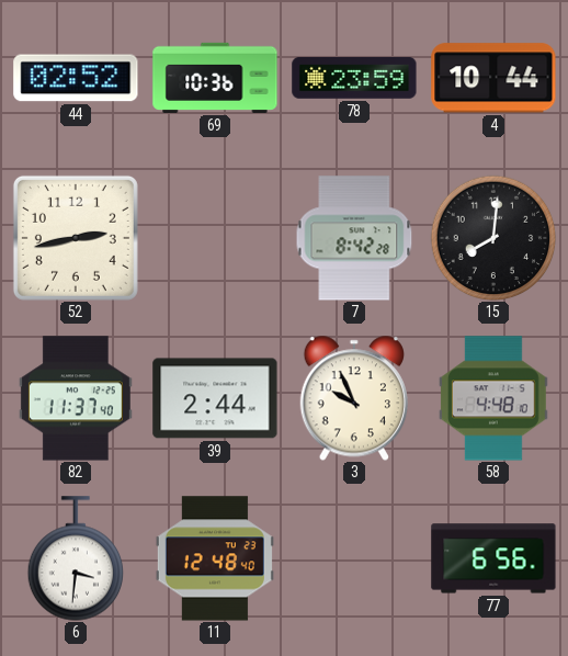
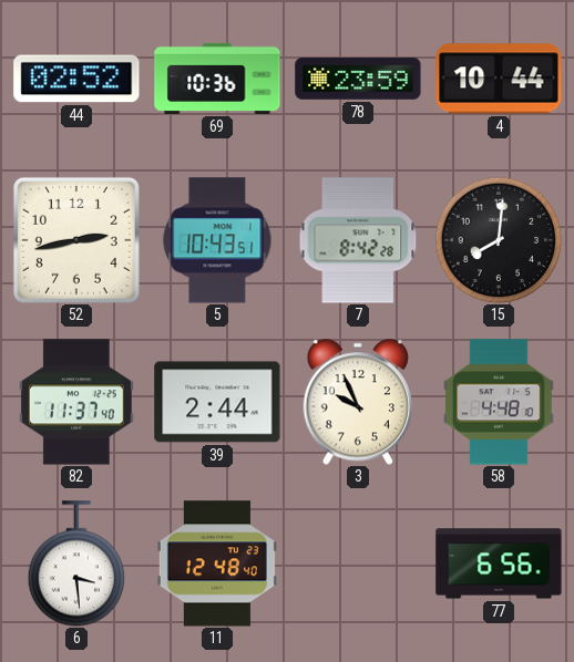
5: none -> 10:43
6: 3:31 -> 3:29
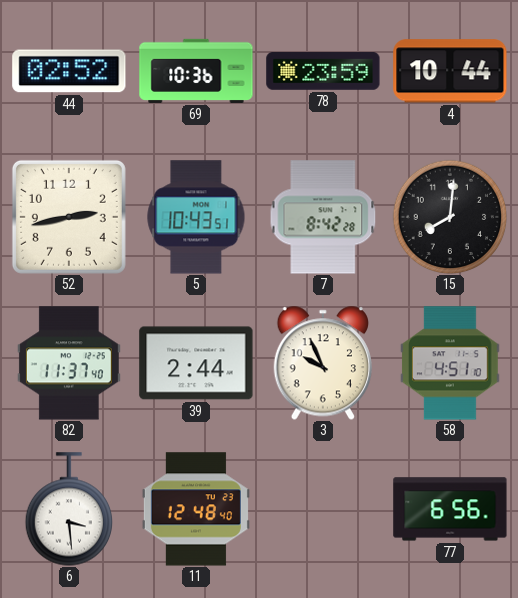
58: 4:48 -> 4:51
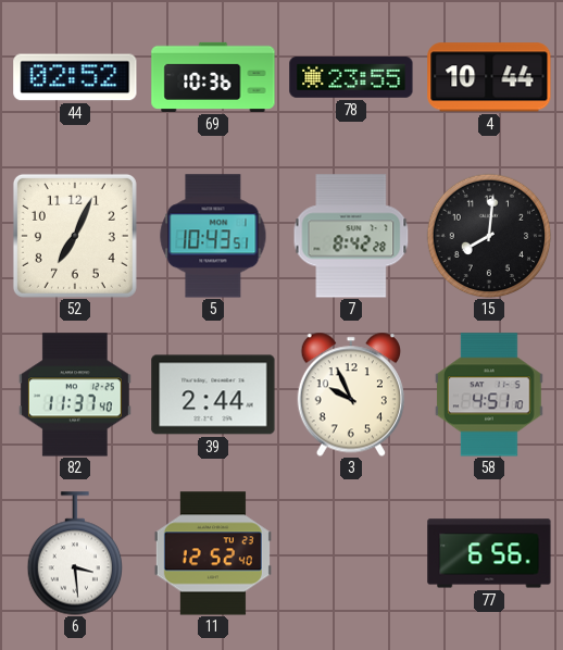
78: 23:59 -> 23:55
52: 2:43 -> 7:04
11: 12:48 -> 12:52
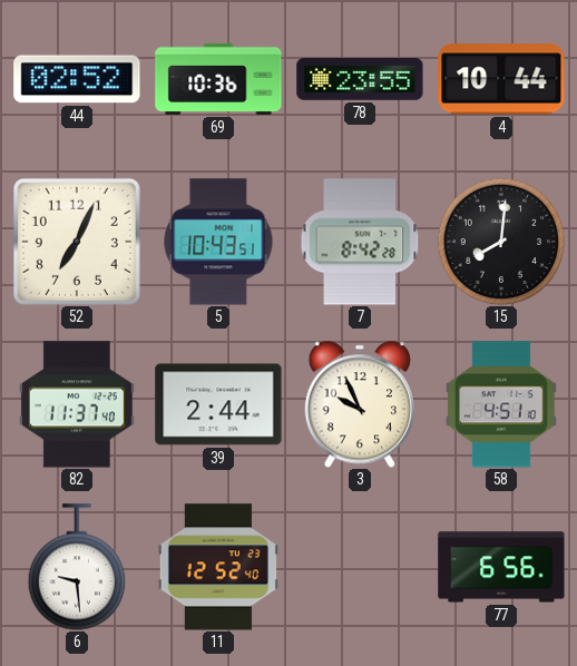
6: 3:29 -> 9:29
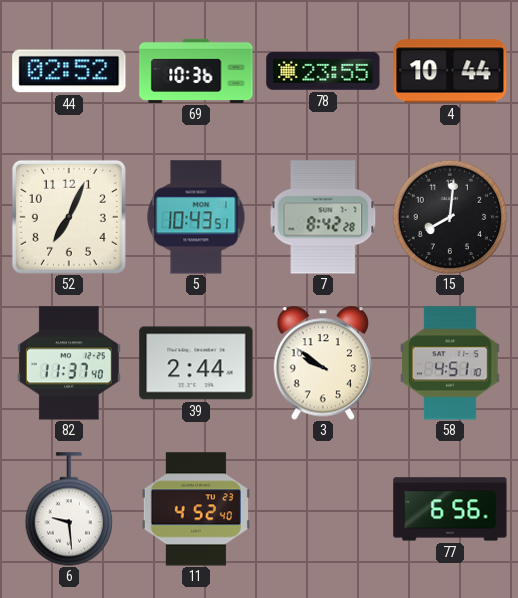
3: 9:56 -> 9:51
11: 12:52 -> 4:52
